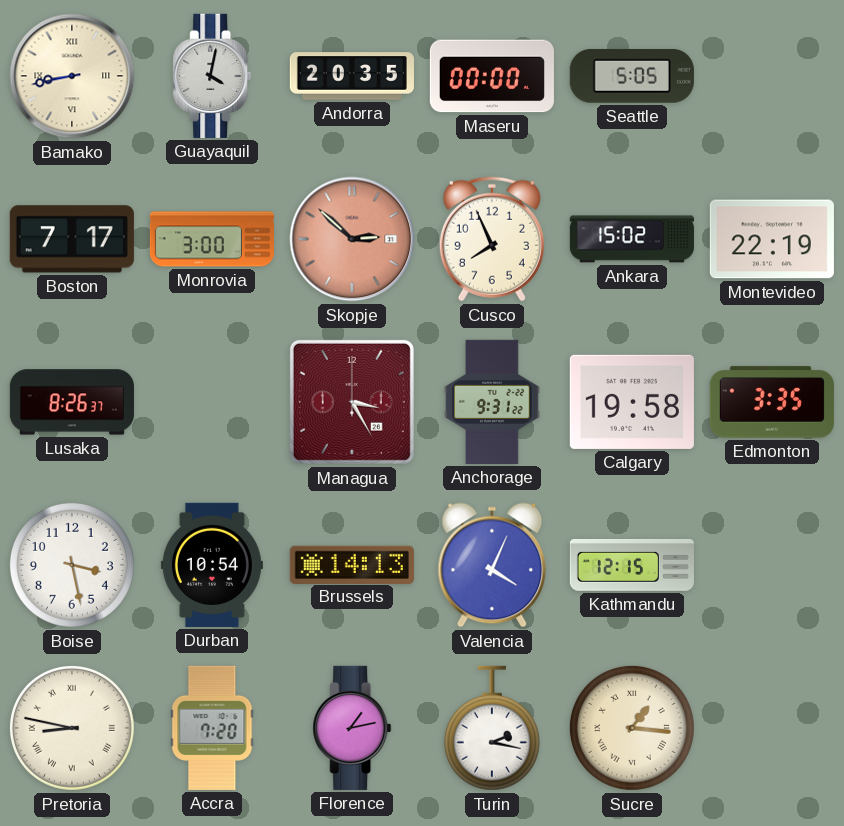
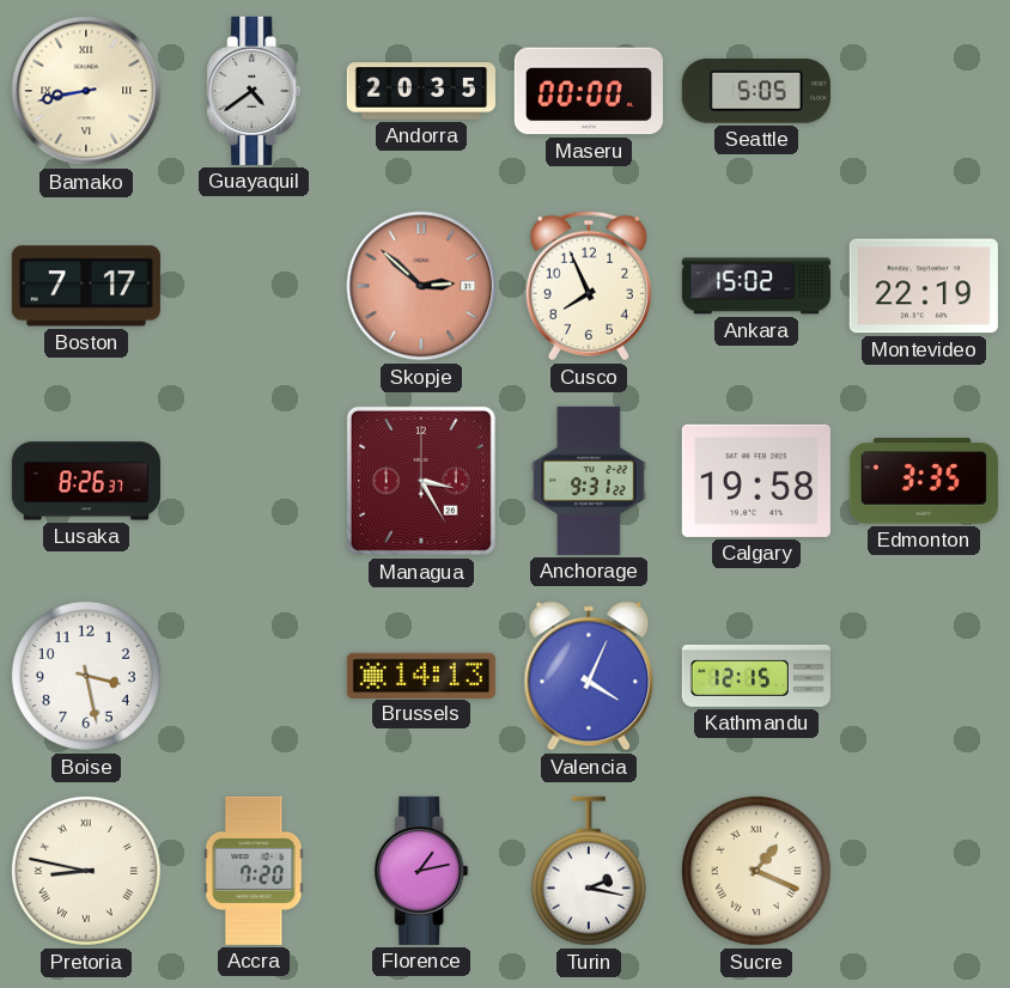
Guayaquil: 4:02 -> 4:39
Monrovia: 3:00 -> none
Durban: 10:54 -> none
Sucre: 1:16 -> 1:19
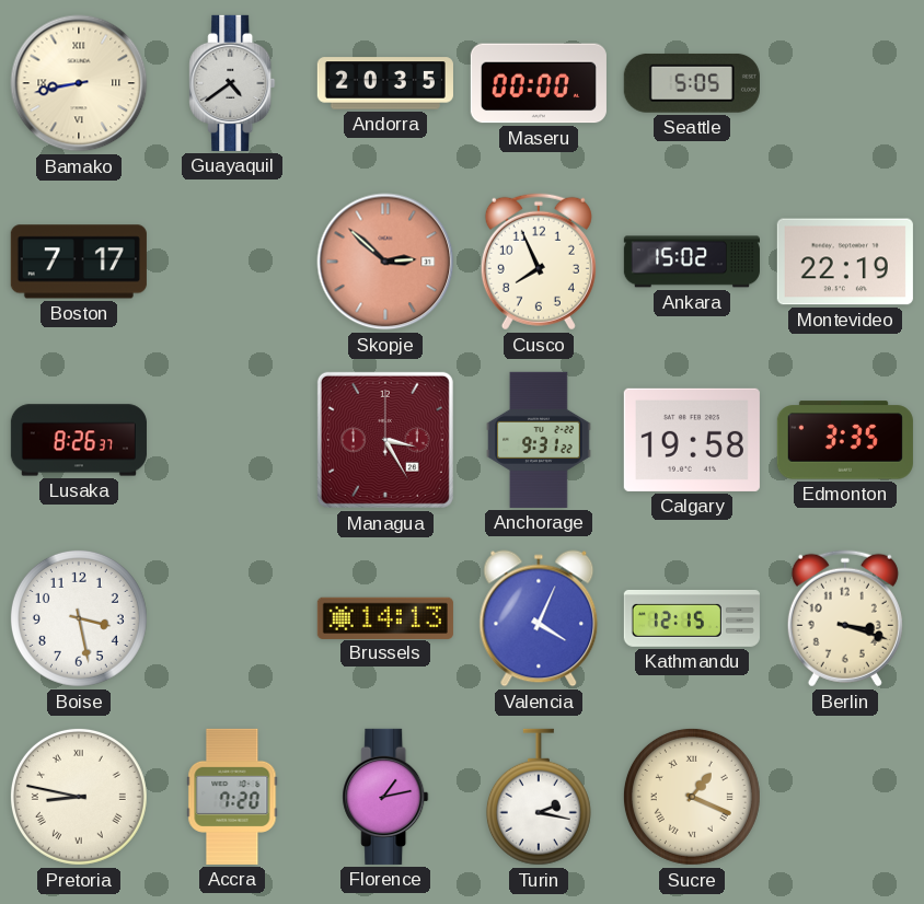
Berlin: none -> 3:18
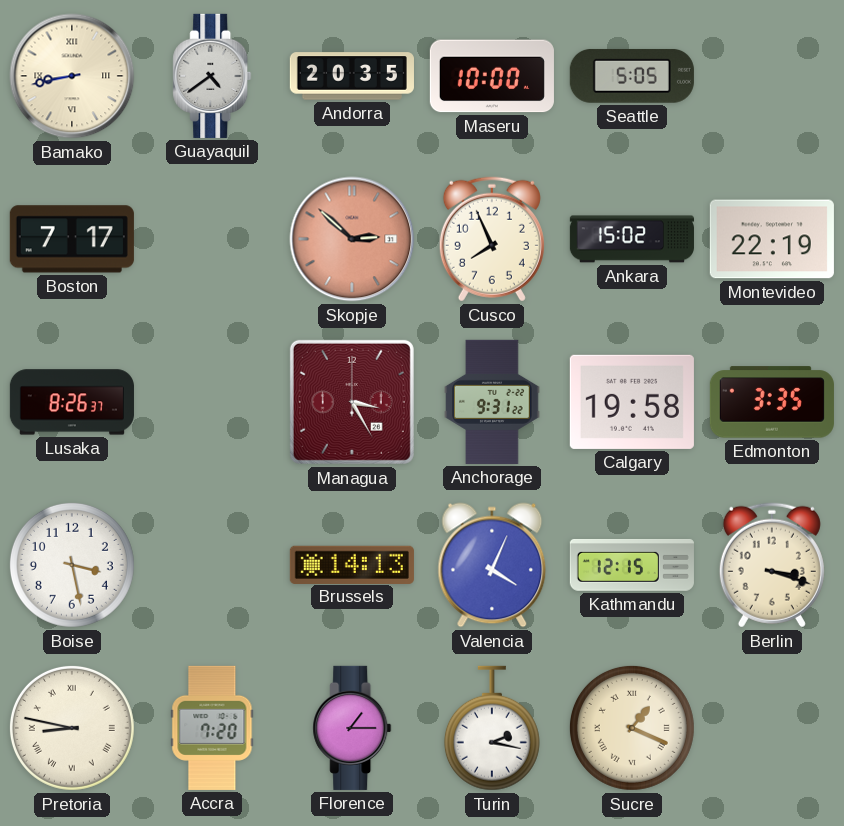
Maseru: 00:00 -> 10:00
Florence: 1:13 -> 1:15
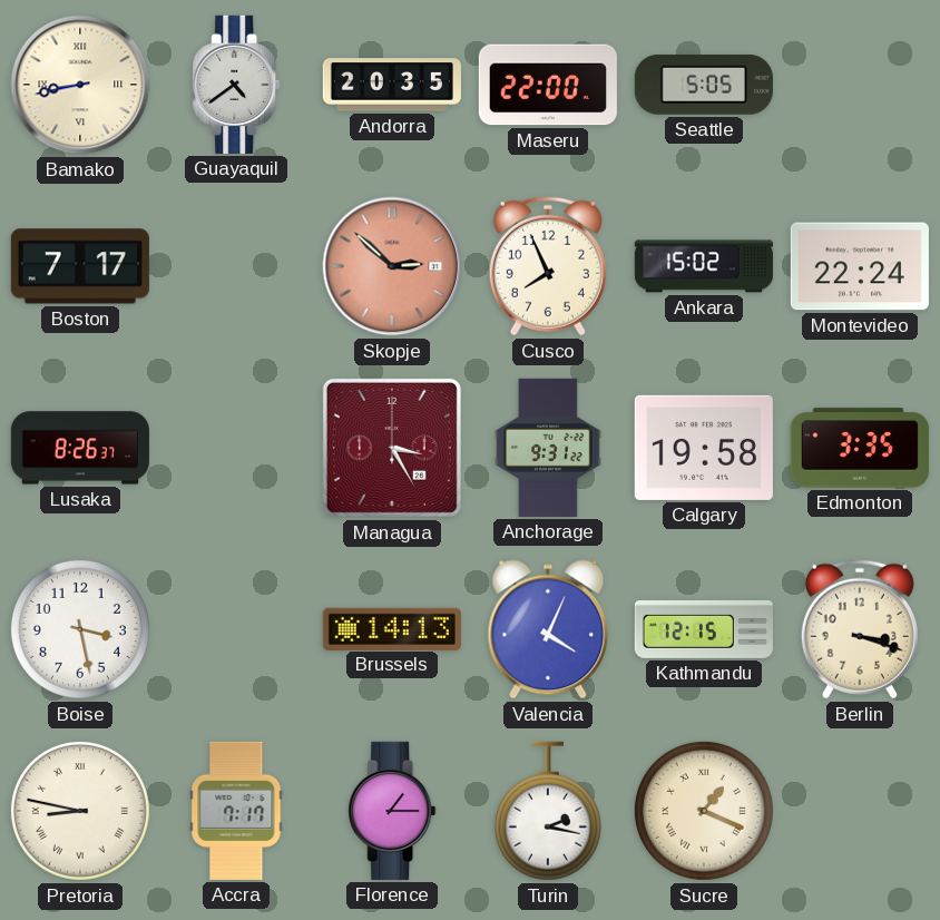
Maseru: 10:00 -> 22:00
Montevideo: 22:19 -> 22:24
Accra: 7:20 -> 7:17
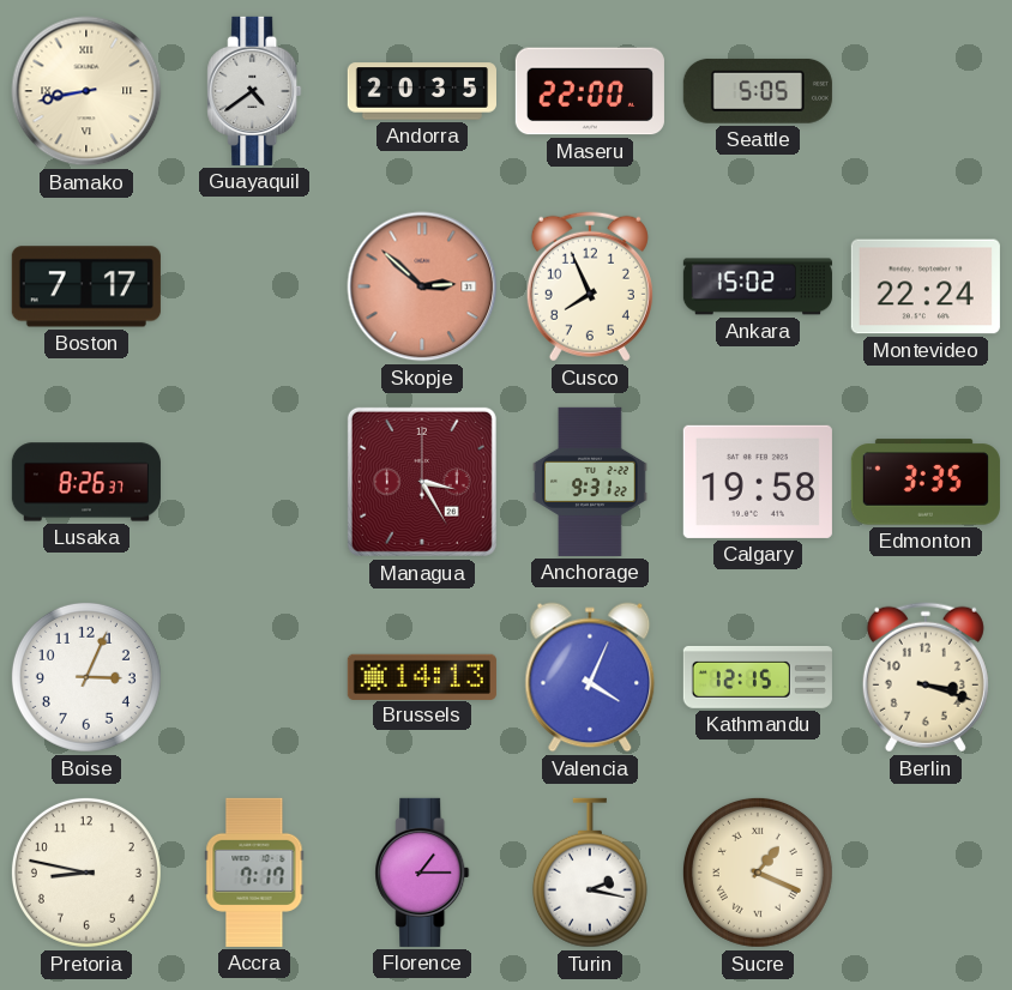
Boise: 3:28 -> 3:04
Pretoria numerals: Roman -> Arabic
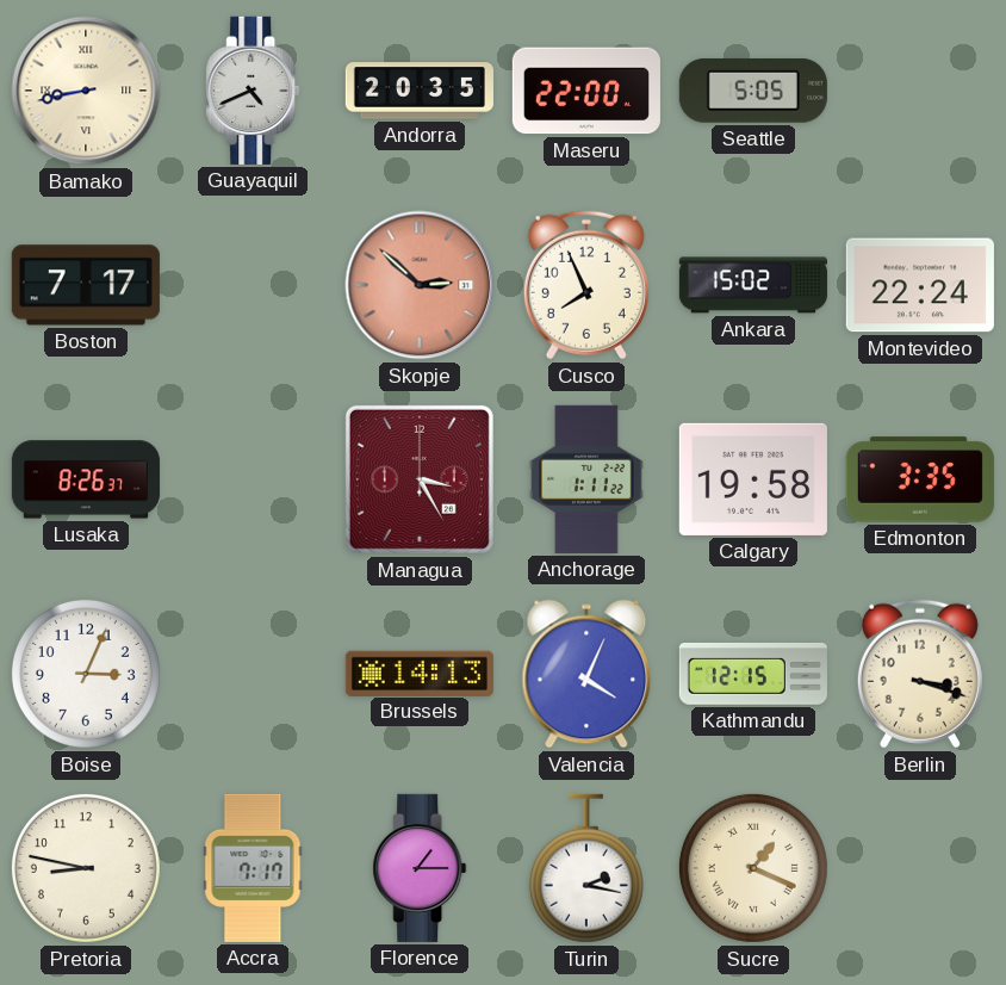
Guayaquil: 4:39 -> 4:41
Anchorage: 9:31 -> 1:11
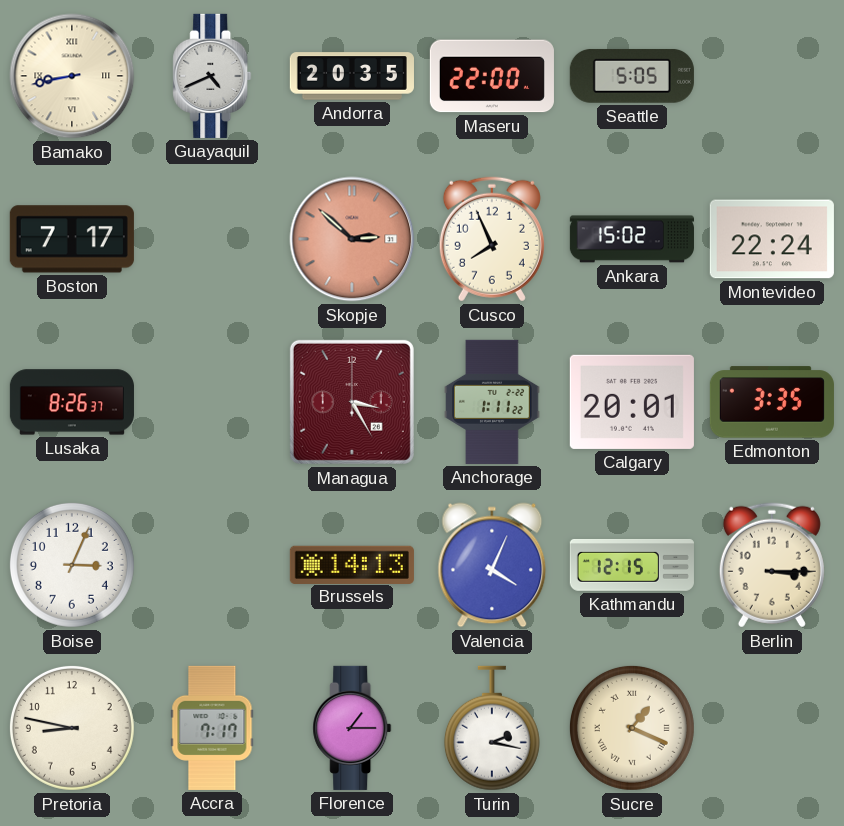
Calgary: 19:58 -> 20:01
Berlin: 3:18 -> 3:15
